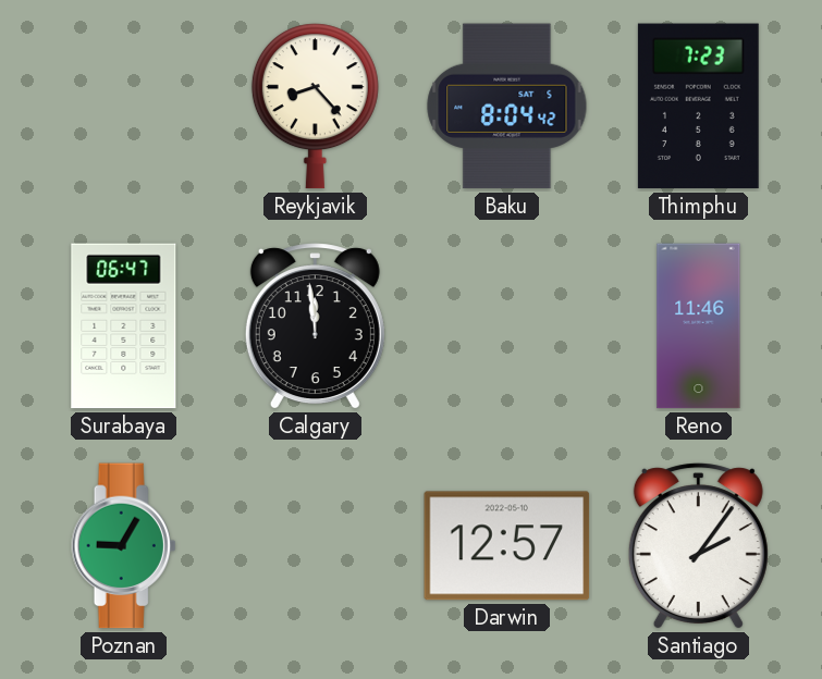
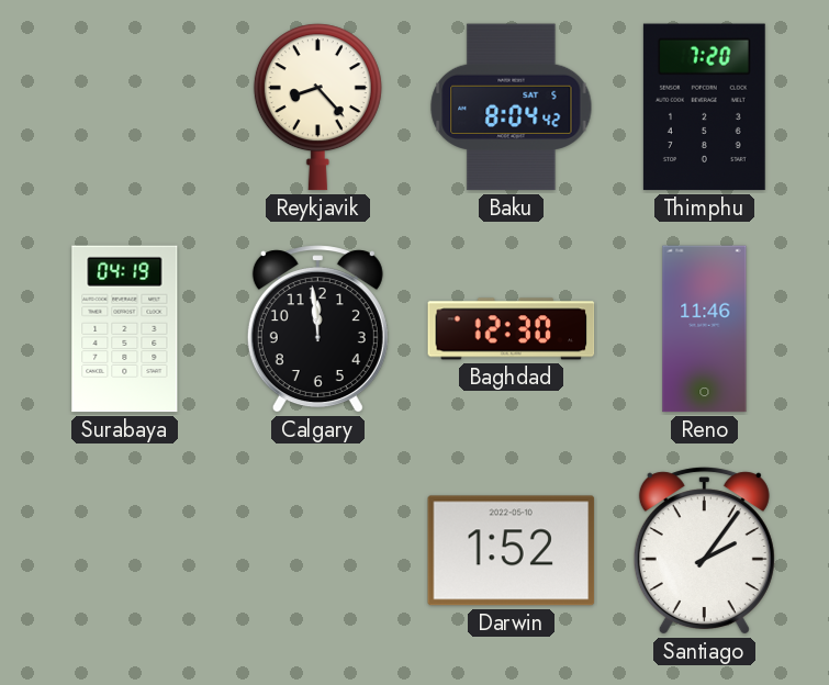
Thimphu: 7:23 -> 7:20
Surabaya: 06:47 -> 04:19
Baghdad: none -> 12:30
Poznan: 9:05 -> none
Darwin: 12:57 -> 1:52
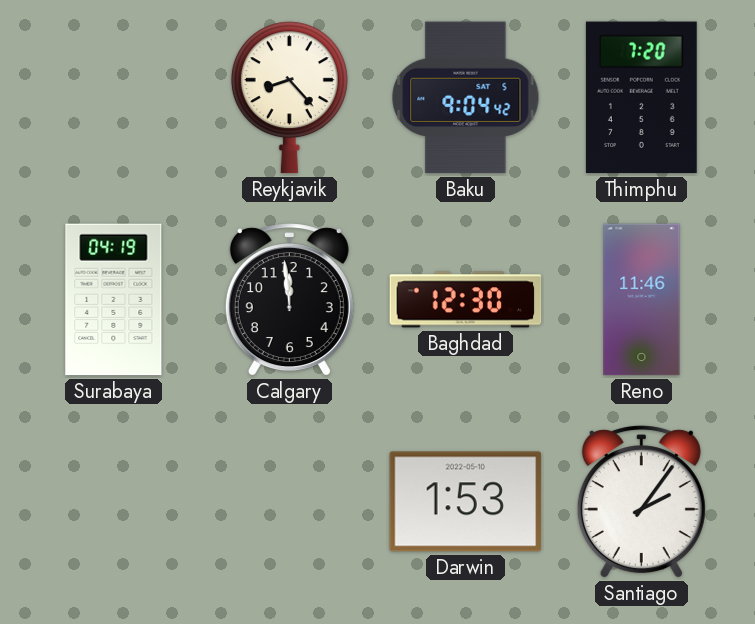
Baku: 8:04 -> 9:04
Darwin: 1:52 -> 1:53
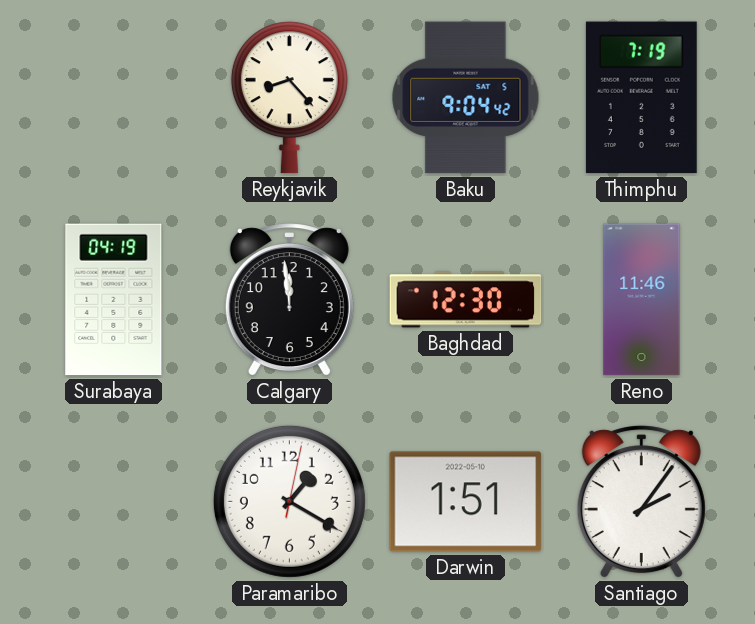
Thimphu: 7:20 -> 7:19
Paramaribo: none -> 1:20
Darwin: 1:53 -> 1:51
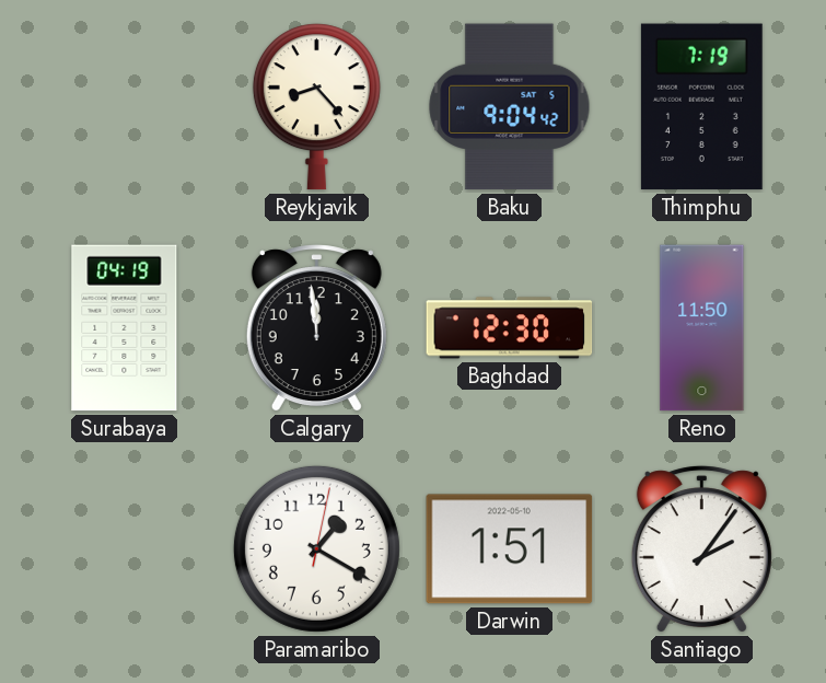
Reno: 11:46 -> 11:50
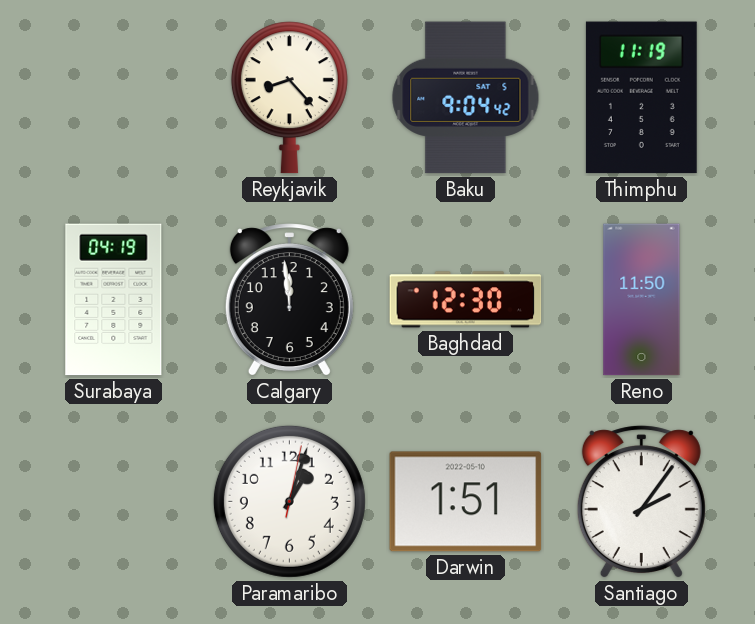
Thimphu: 7:19 -> 11:19
Paramaribo: 1:20 -> 1:03
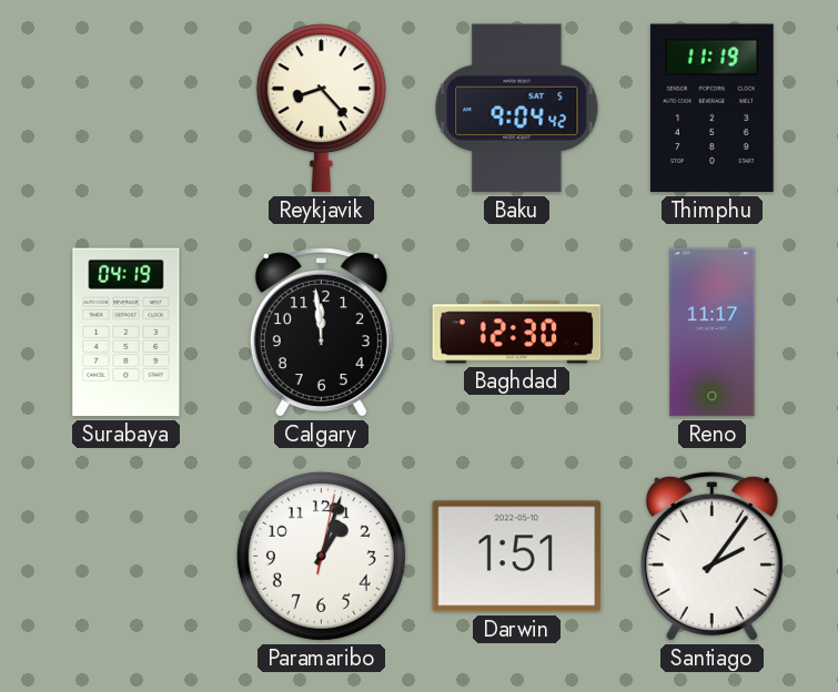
Reno: 11:50 -> 11:17
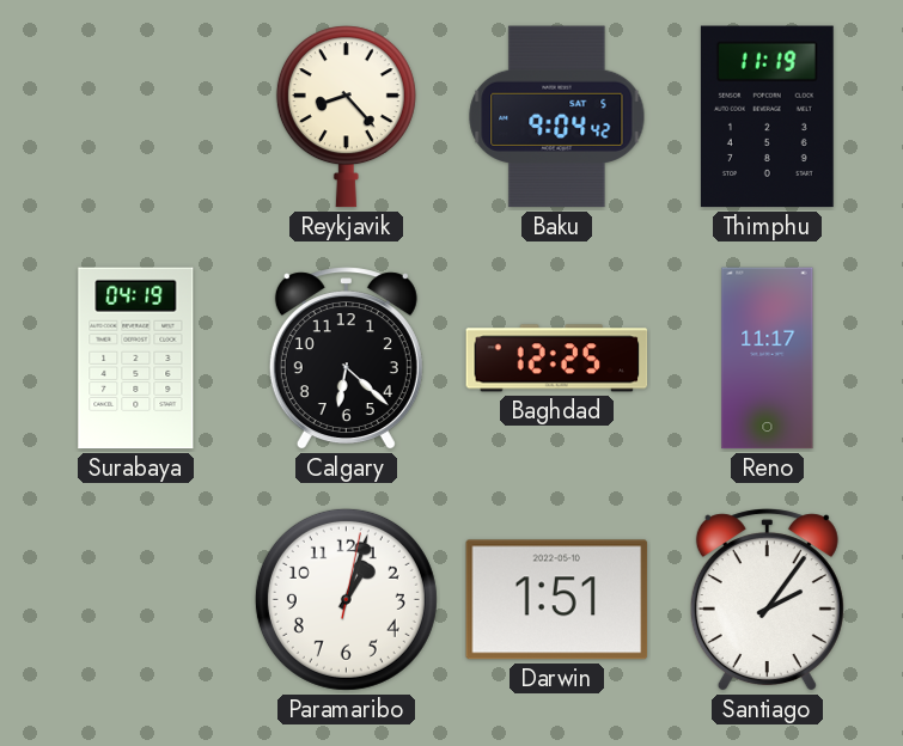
Calgary: 11:59 -> 6:22
Baghdad: 12:30 -> 12:25
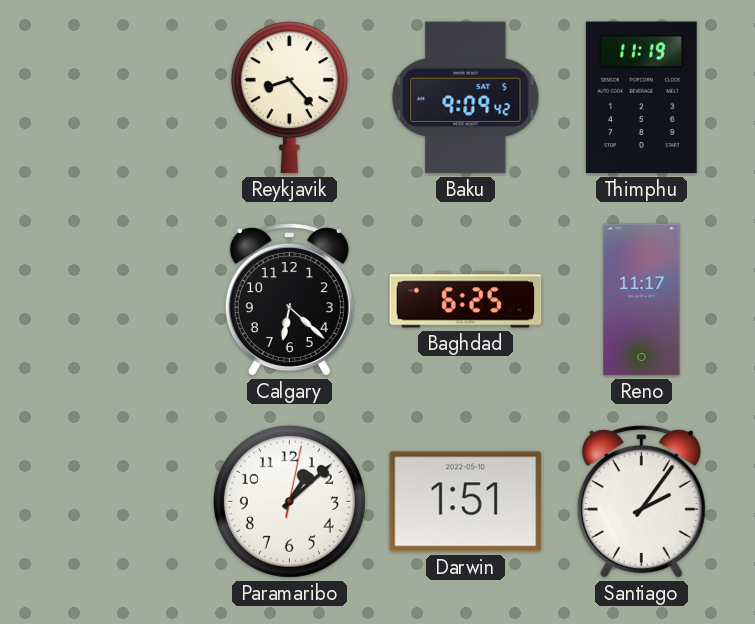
Baku: 9:04 -> 9:09
Surabaya: 04:19 -> none
Baghdad: 12:25 -> 6:25
Paramaribo: 1:03 -> 1:08
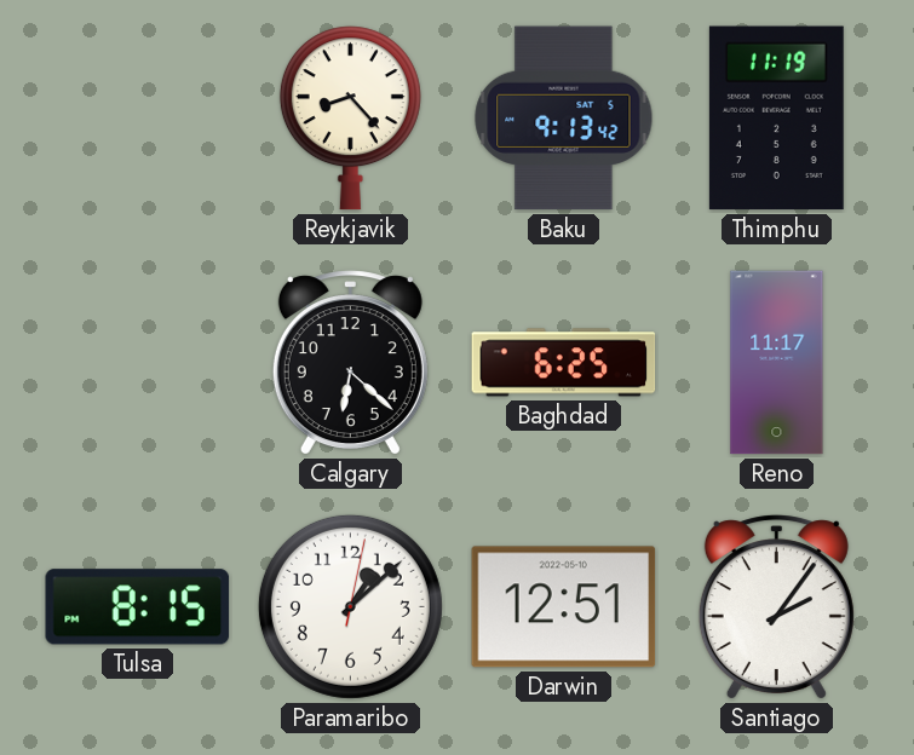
Baku: 9:09 -> 9:13
Tulsa: none -> 8:15
Darwin: 1:51 -> 12:51
